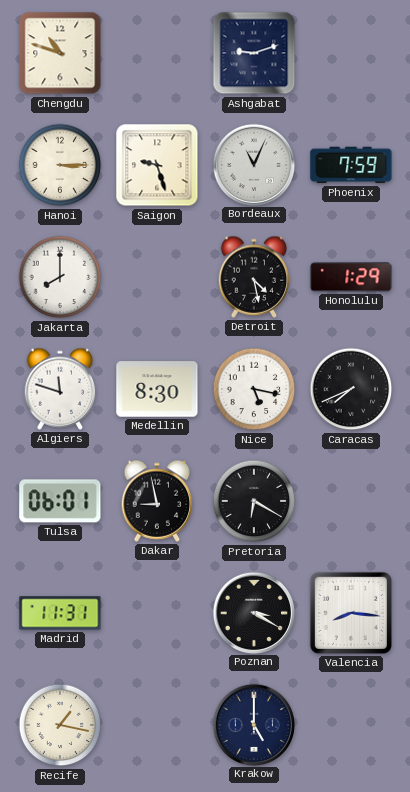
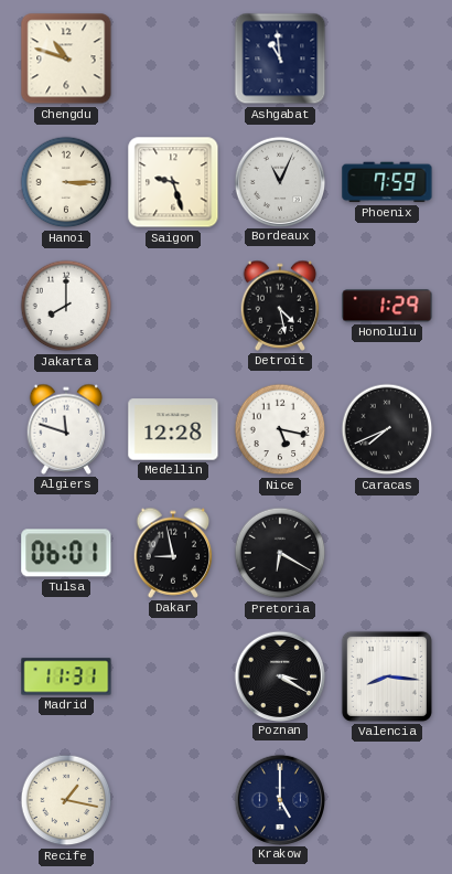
Ashgabat: 9:12 -> 10:59
Medellin: 8:30 -> 12:28
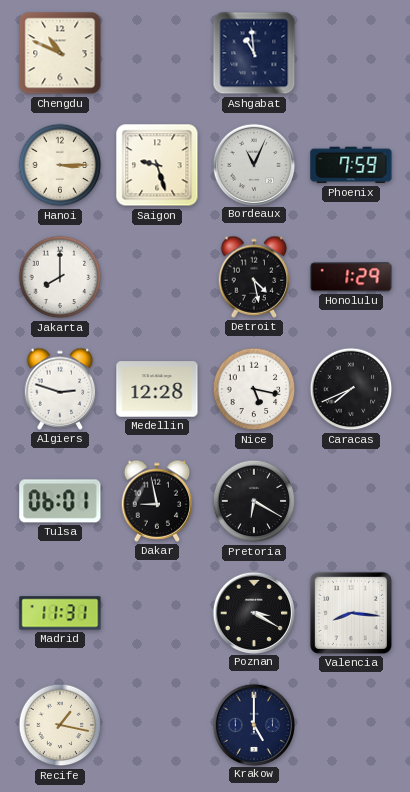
Chengdu: 10:48 -> 10:49
Algiers: 11:48 -> 2:48
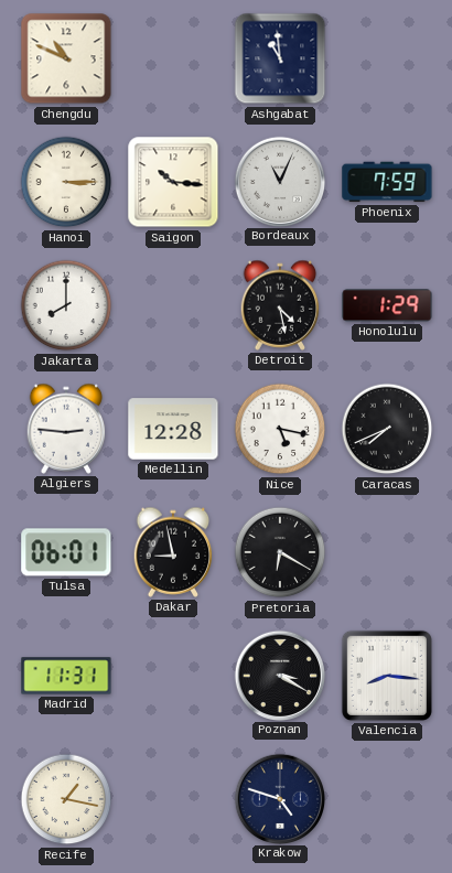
Saigon: 9:27 -> 10:16
Algiers: 2:48 -> 2:46
Krakow: 5:00 -> 4:48
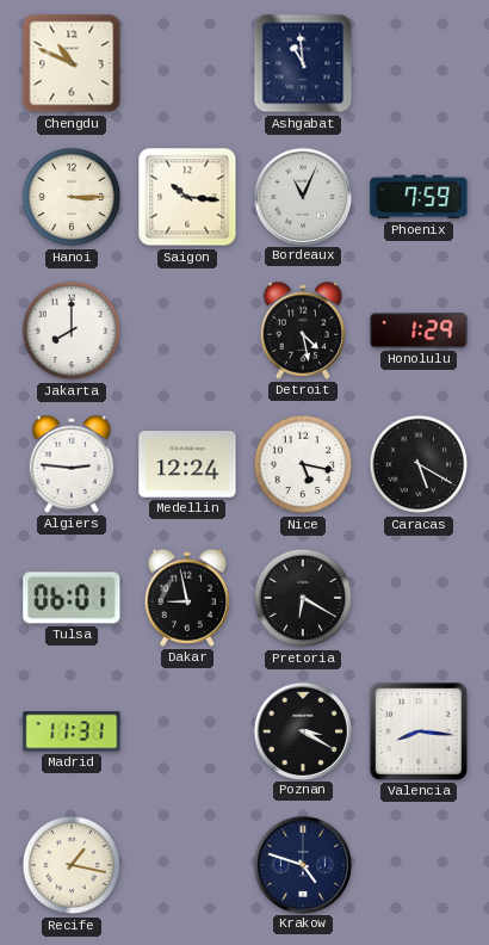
Medellin: 12:28 -> 12:24
Caracas: 7:41 -> 5:20
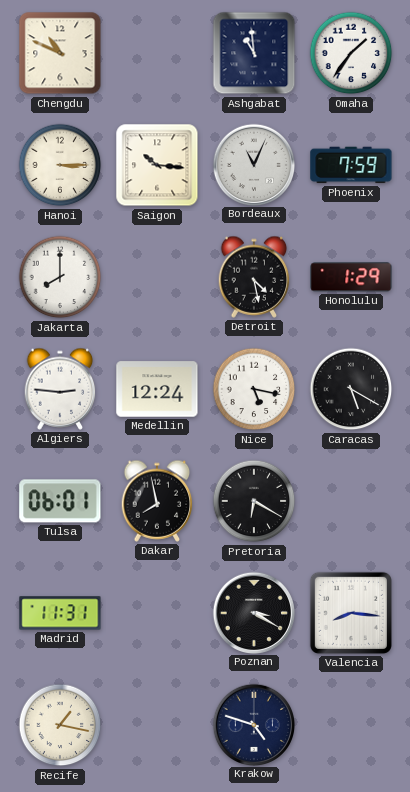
Omaha: none -> 1:36
Dakar: 8:58 -> 7:58
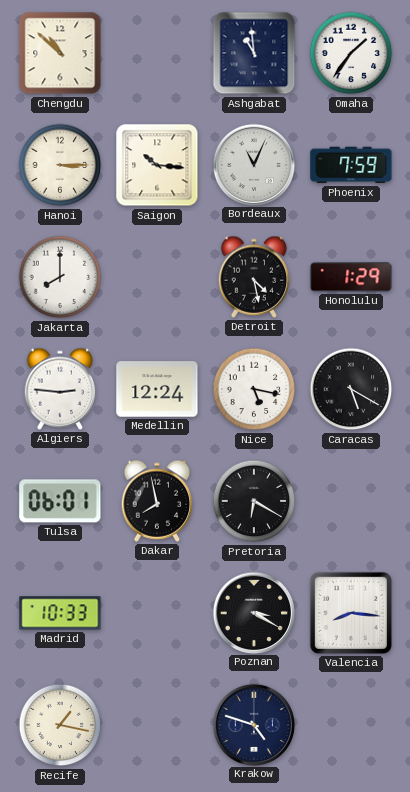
Chengdu: 10:49 -> 10:52
Madrid: 11:31 -> 10:33
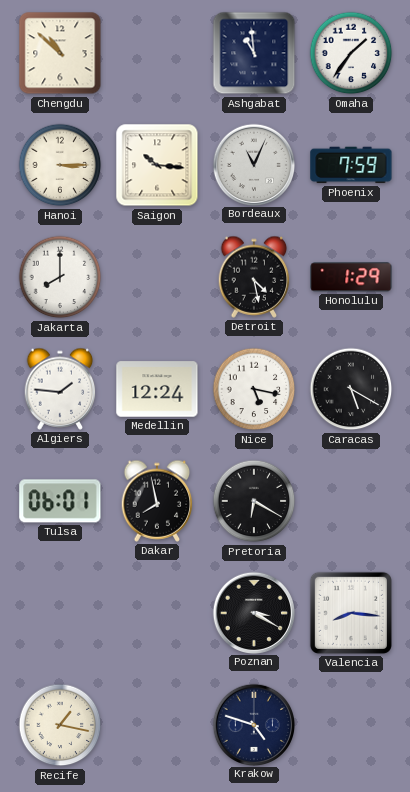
Algiers: 2:46 -> 1:46
Madrid: 10:33 -> none
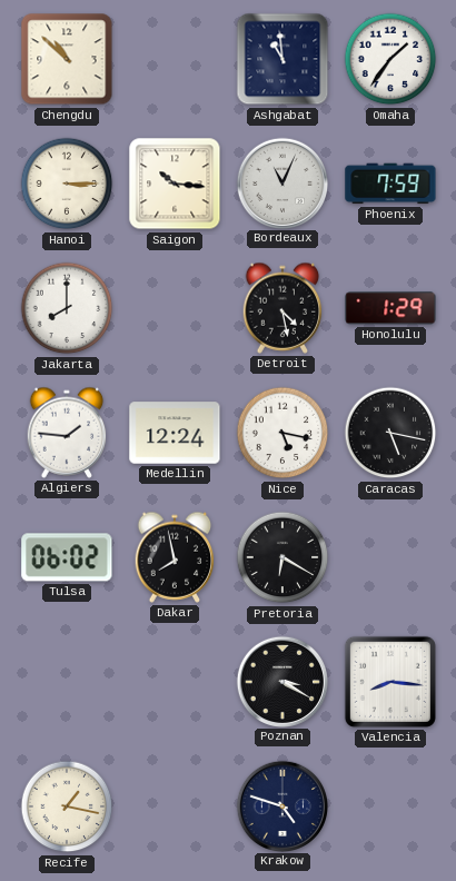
Caracas: 5:20 -> 5:17
Tulsa: 06:01 -> 06:02
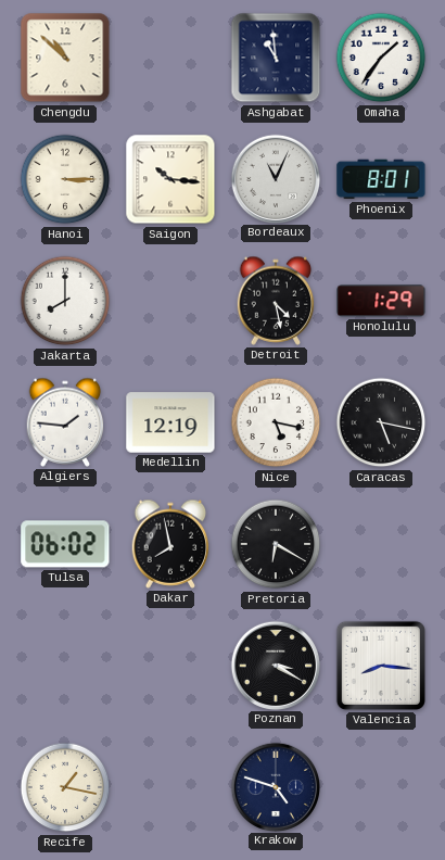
Phoenix: 7:59 -> 8:01
Medellin: 12:24 -> 12:19
